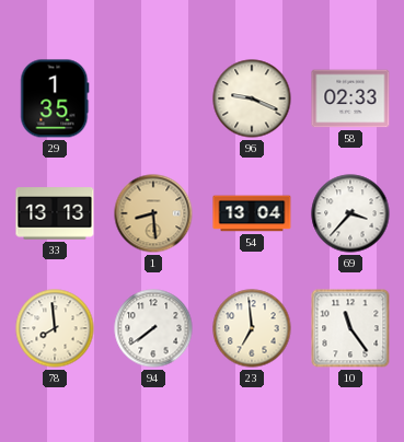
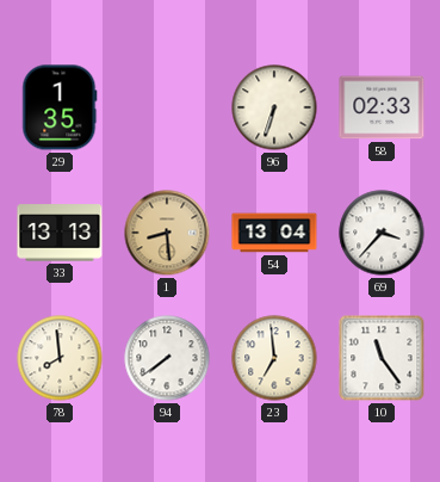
96: 9:19 -> 6:33
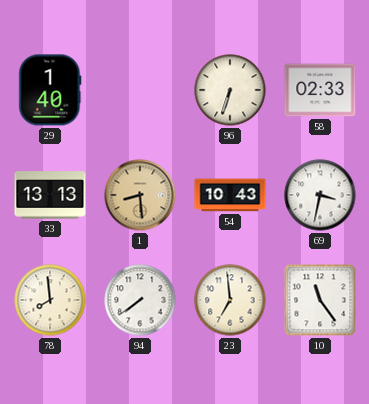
29: 1:35 -> 1:40
54: 13:04 -> 10:43
69: 3:37 -> 3:32
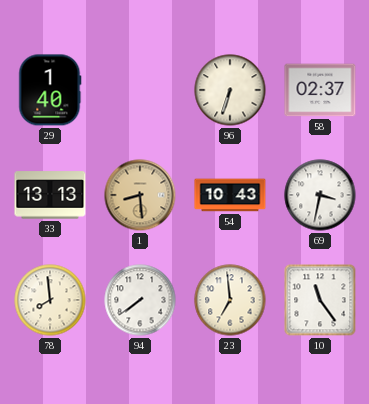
58: 02:33 -> 02:37
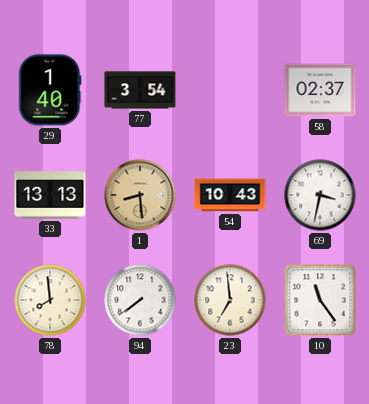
77: none -> 3:54
96: 6:33 -> none
